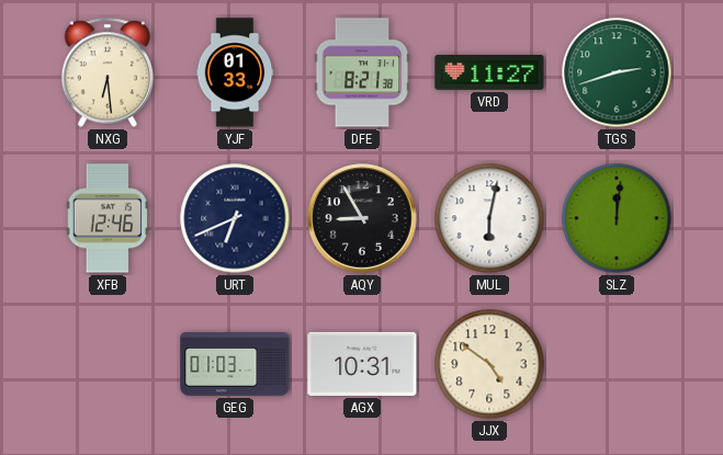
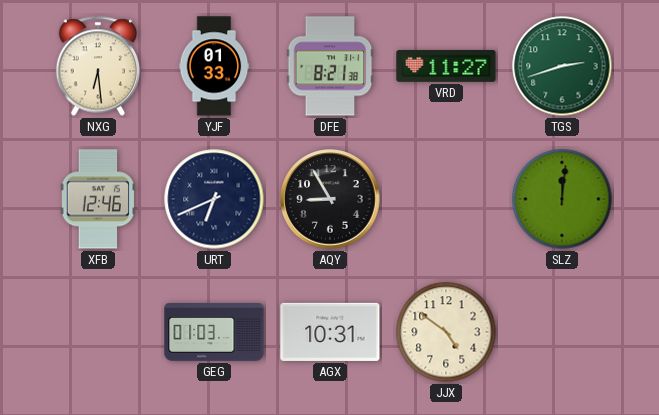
MUL: 6:02 -> none
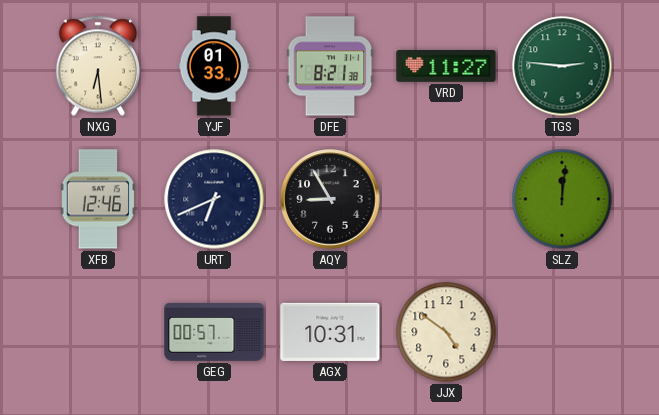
TGS: 2:42 -> 2:46
GEG: 01:03 -> 00:57
